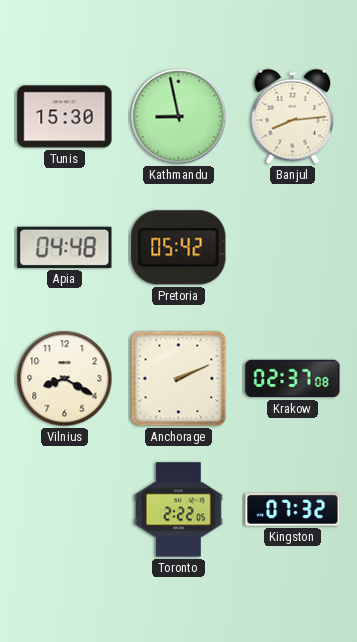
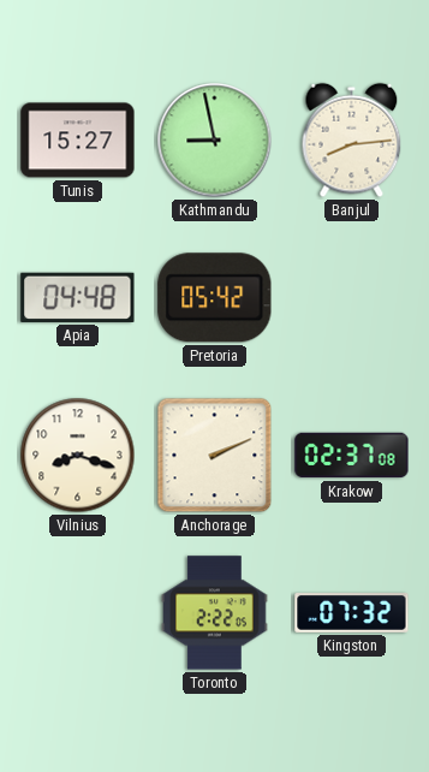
Tunis: 15:30 -> 15:27
Vilnius: 8:20 -> 8:18
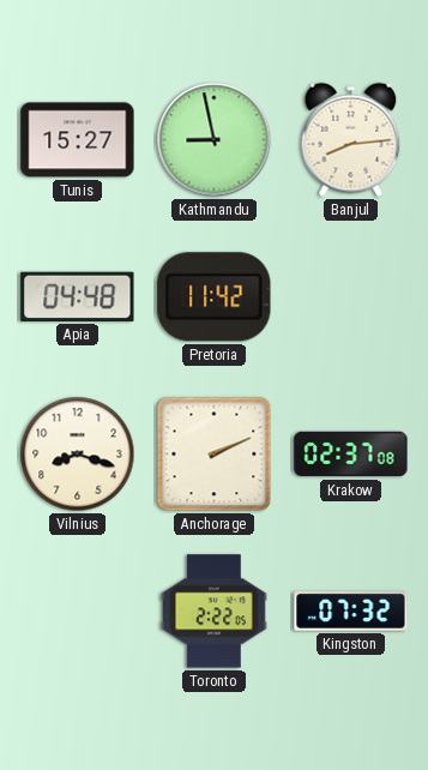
Pretoria: 05:42 -> 11:42
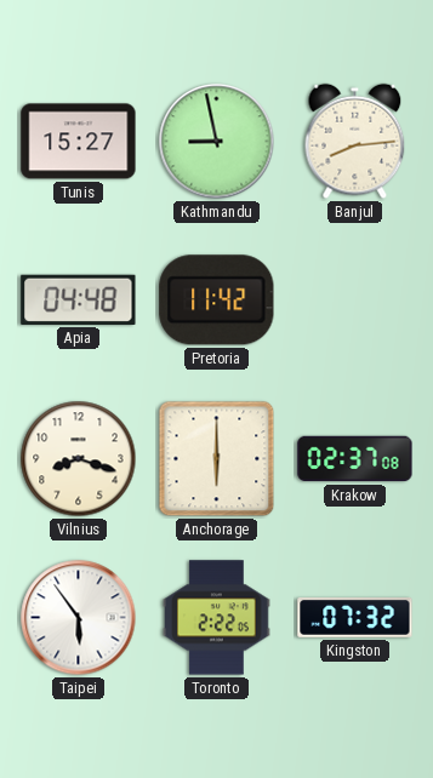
Anchorage: 2:11 -> 6:00
Taipei: none -> 5:54
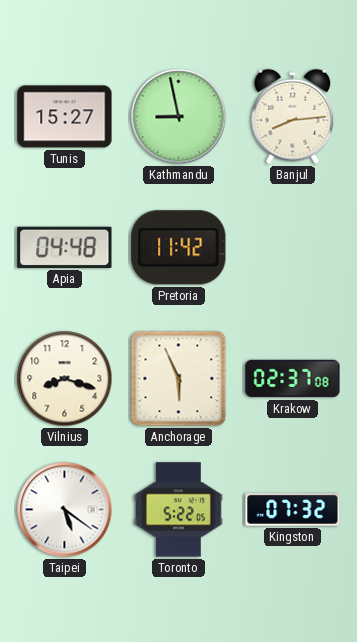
Anchorage: 6:00 -> 5:56
Taipei: 5:54 -> 5:21
Toronto: 2:22 -> 5:22
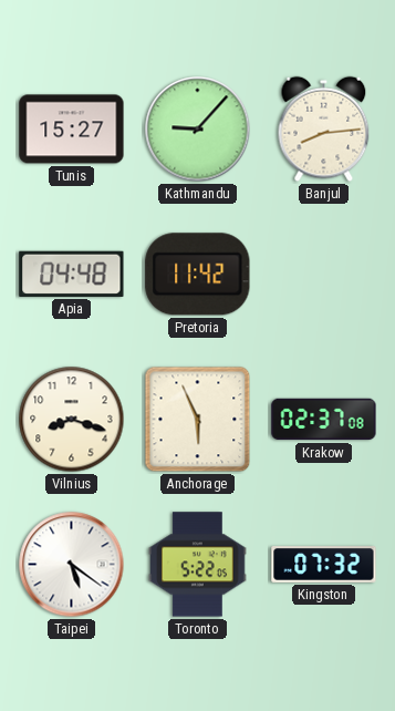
Kathmandu: 8:58 -> 9:07
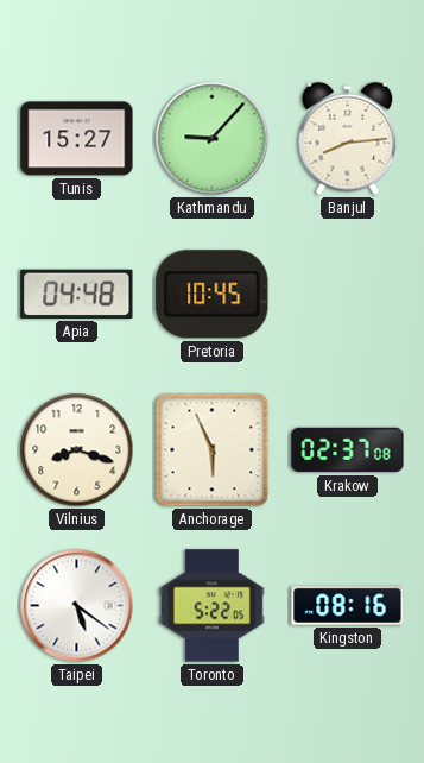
Pretoria: 11:42 -> 10:45
Kingston: 07:32 -> 08:16
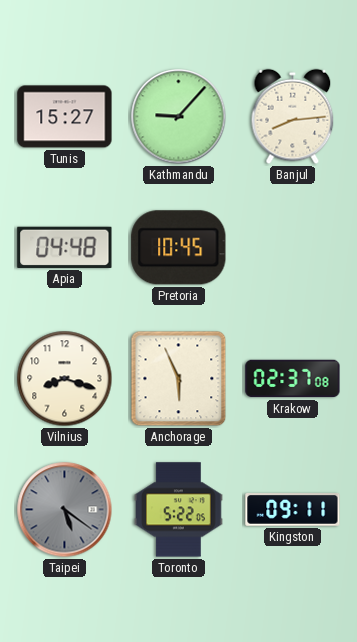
Taipei dial: white -> grey
Kingston: 08:16 -> 09:11
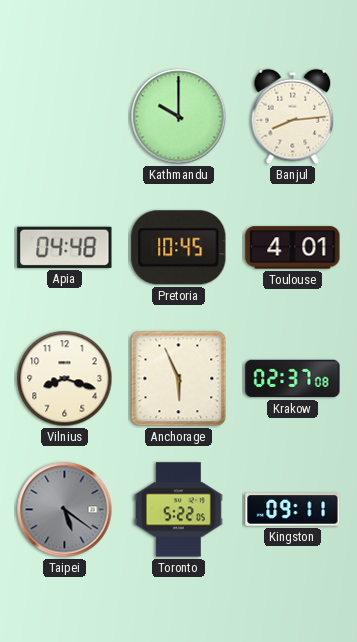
Tunis: 15:27 -> none
Kathmandu: 9:07 -> 10:00
Toulouse: none -> 4:01
